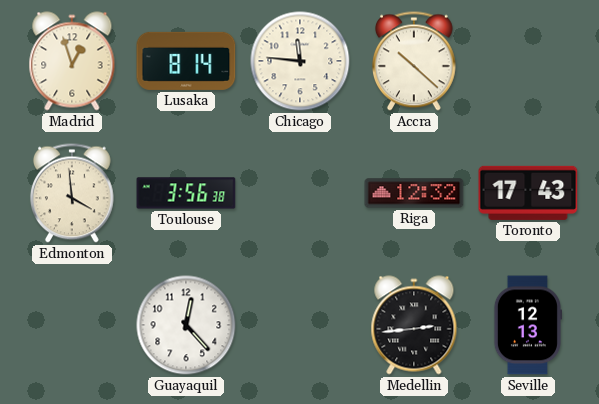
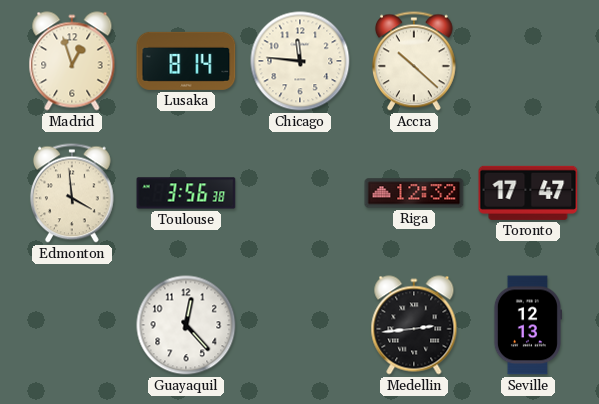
Toronto: 17:43 -> 17:47
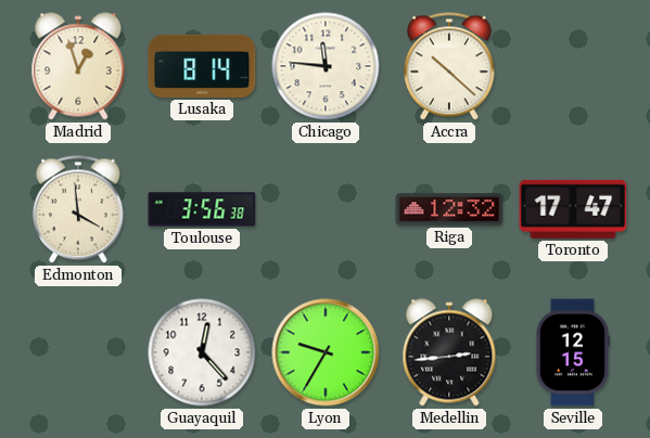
Lyon: none -> 9:35
Seville: 12:13 -> 12:15
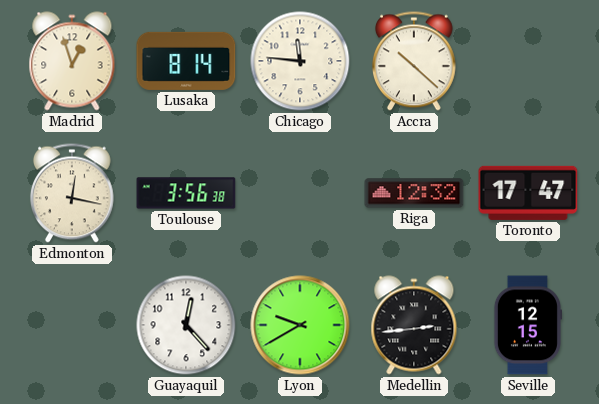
Edmonton: 3:59 -> 12:17
Lyon: 9:35 -> 9:40
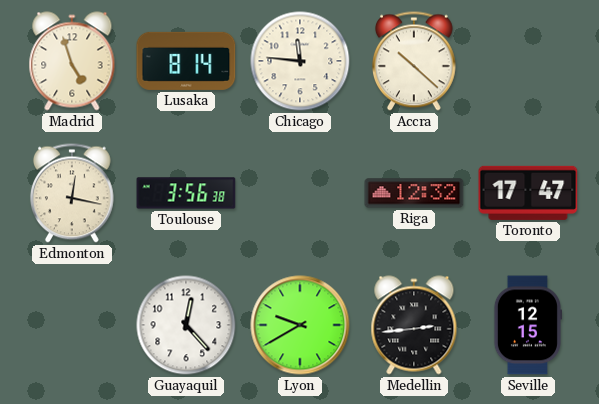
Madrid: 12:57 -> 4:57
